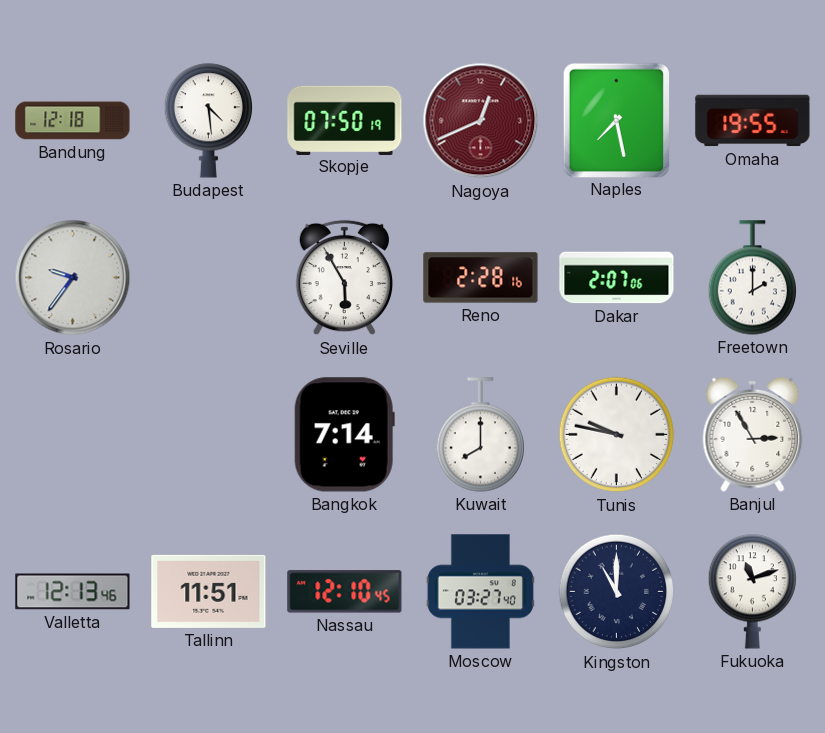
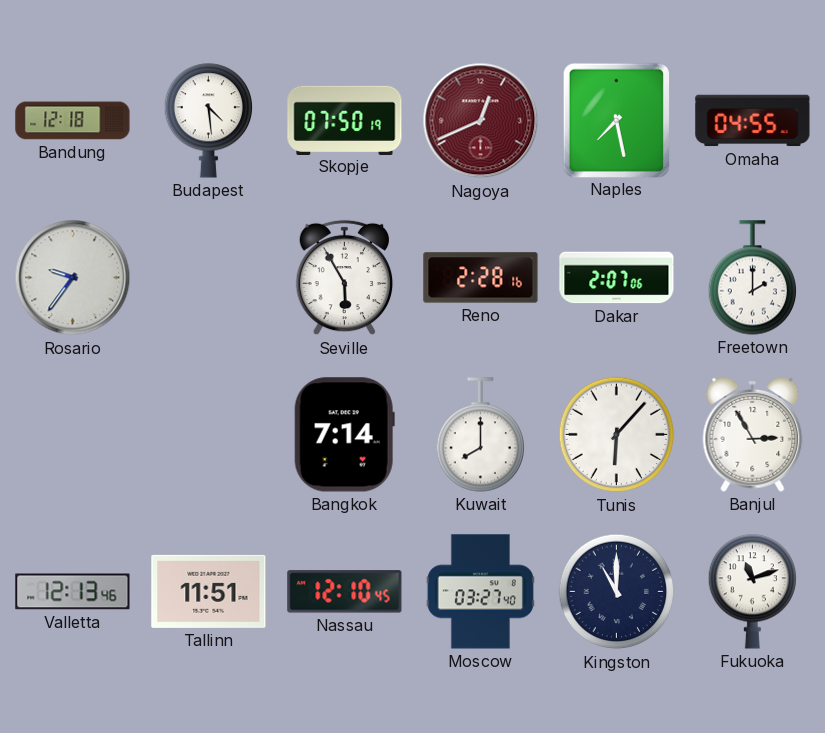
Omaha: 19:55 -> 04:55
Tunis: 9:47 -> 6:07
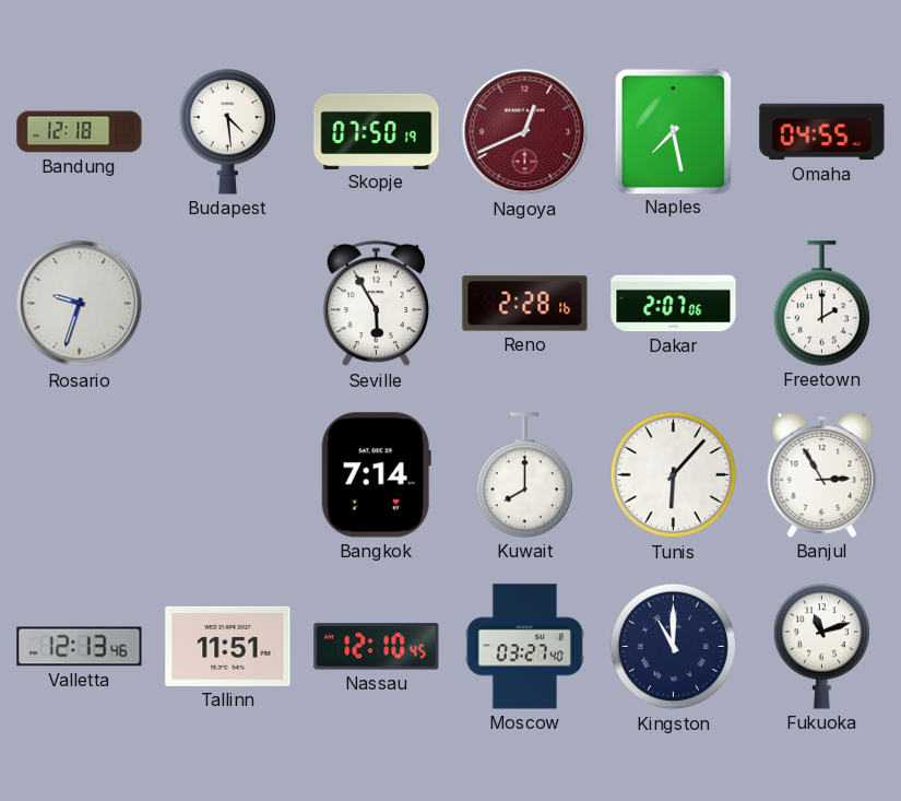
Rosario: 9:36 -> 9:33
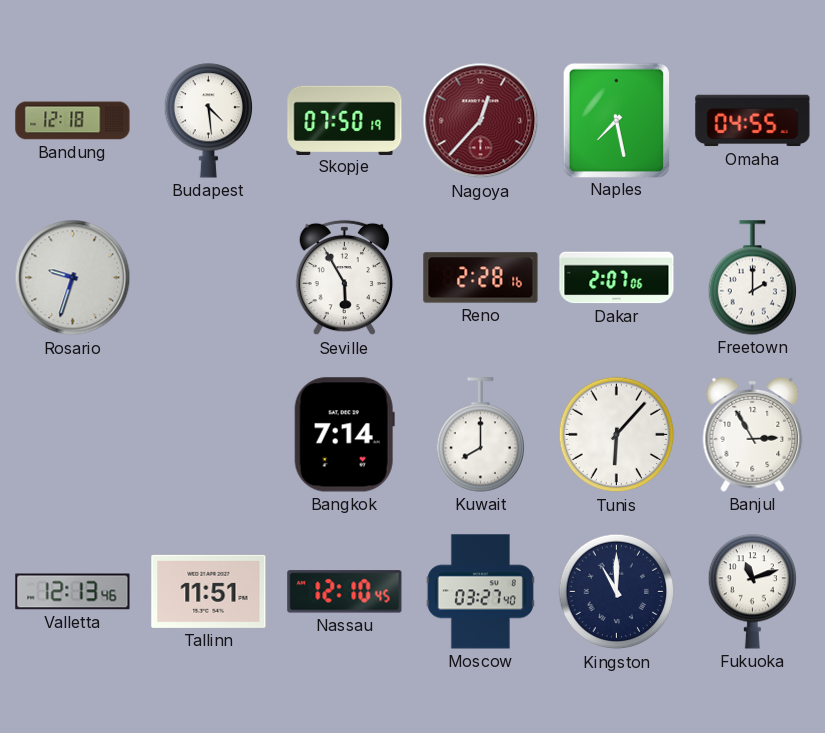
Nagoya: 12:41 -> 12:37
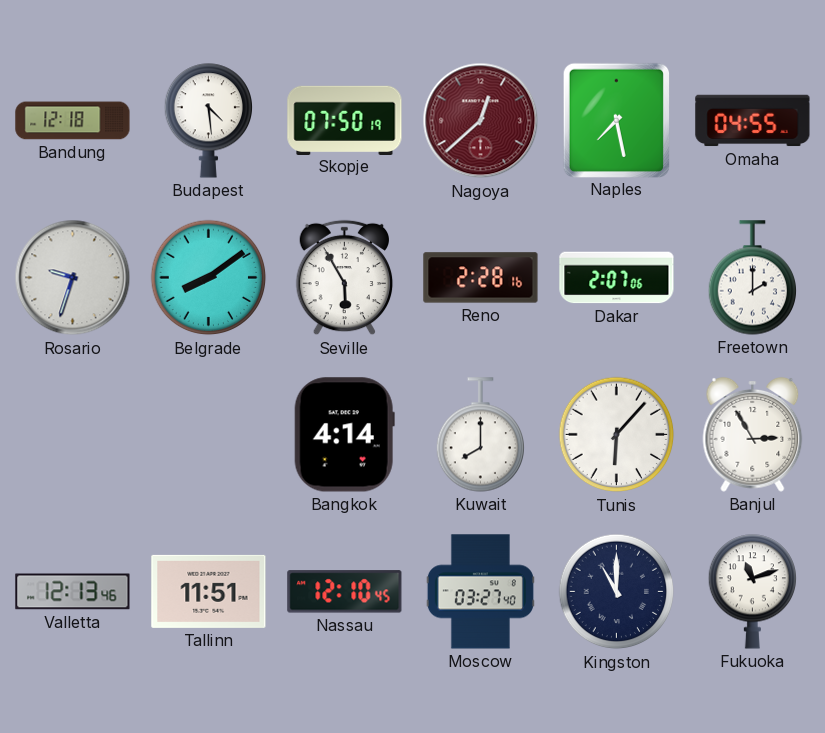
Nagoya: 12:37 -> 12:38
Belgrade: none -> 8:09
Bangkok: 7:14 -> 4:14
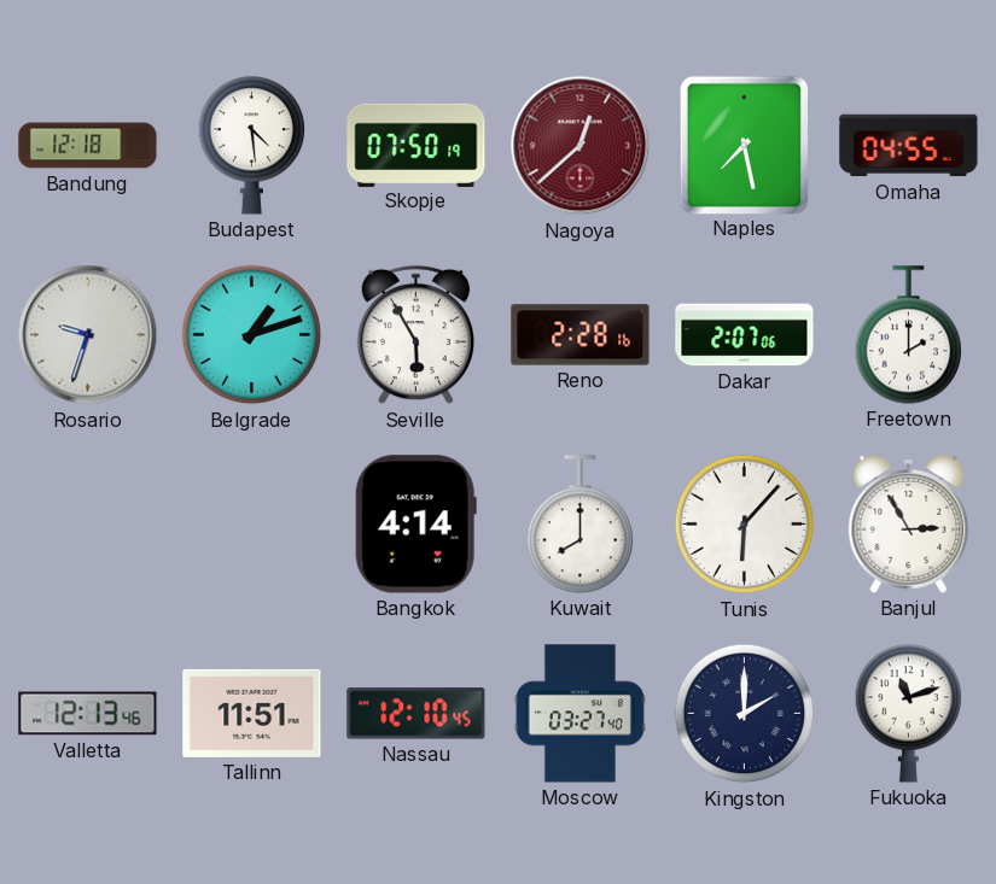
Belgrade: 8:09 -> 1:12
Kingston: 11:00 -> 2:00
